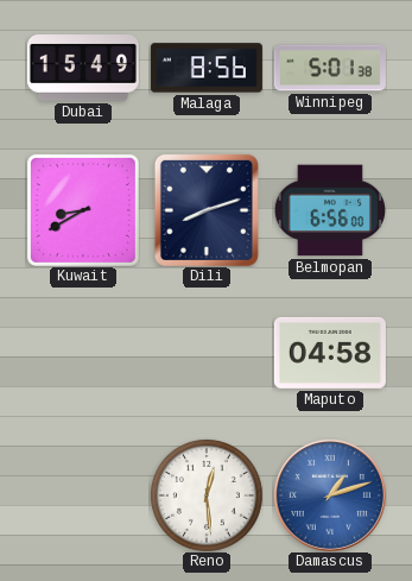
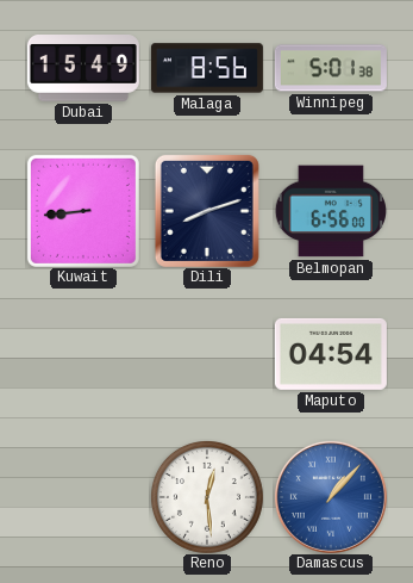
Kuwait: 8:40 -> 8:44
Maputo: 04:58 -> 04:54
Damascus: 1:12 -> 1:07
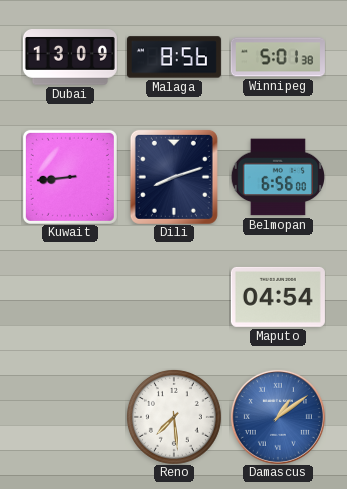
Dubai: 15:49 -> 13:09
Reno: 12:29 -> 7:29
Damascus: 1:07 -> 1:09
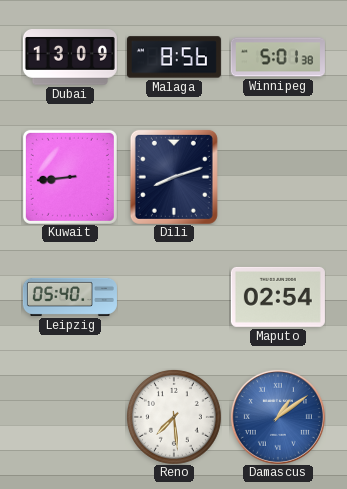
Belmopan: 6:56 -> none
Leipzig: none -> 05:40
Maputo: 04:54 -> 02:54
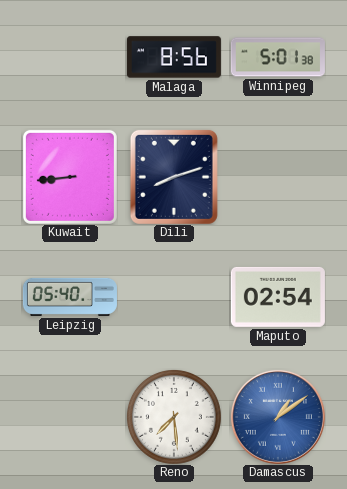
Dubai: 13:09 -> none
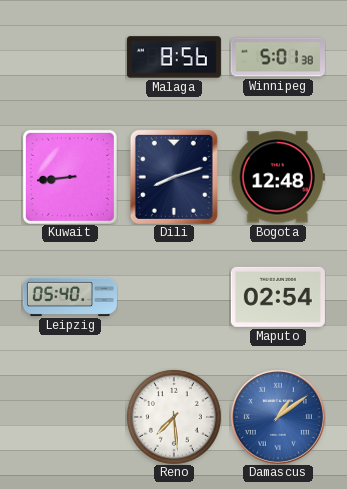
Bogota: none -> 12:48
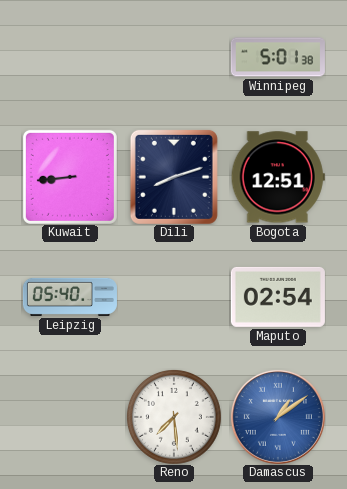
Malaga: 8:56 -> none
Bogota: 12:48 -> 12:51
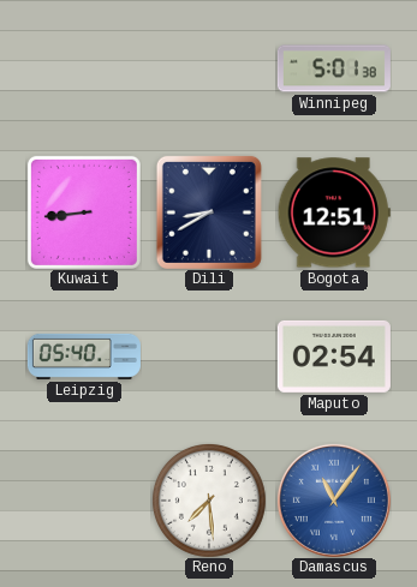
Dili: 8:12 -> 8:40
Damascus: 1:09 -> 11:06
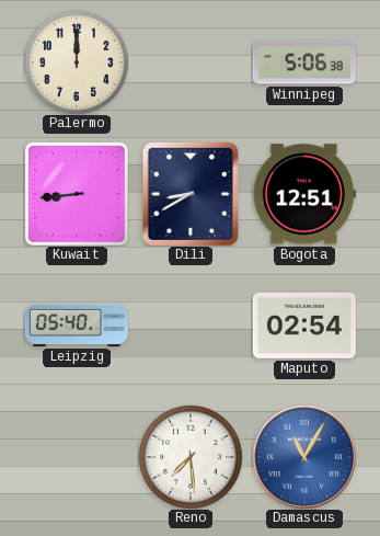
Palermo: none -> 12:00
Winnipeg: 5:01 -> 5:06
Damascus: 11:06 -> 11:05
